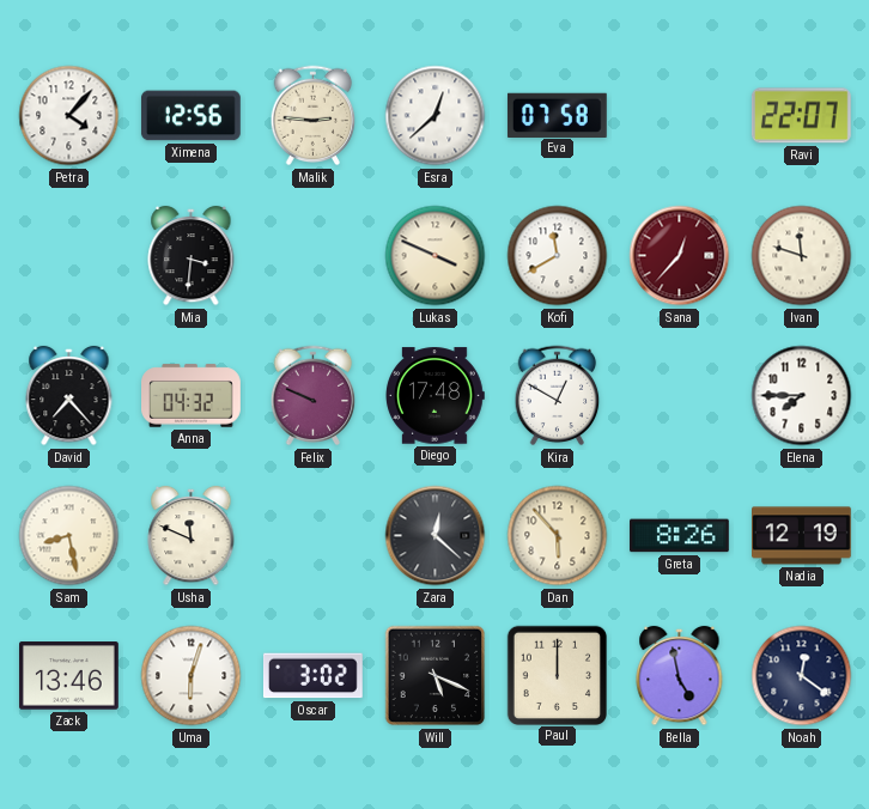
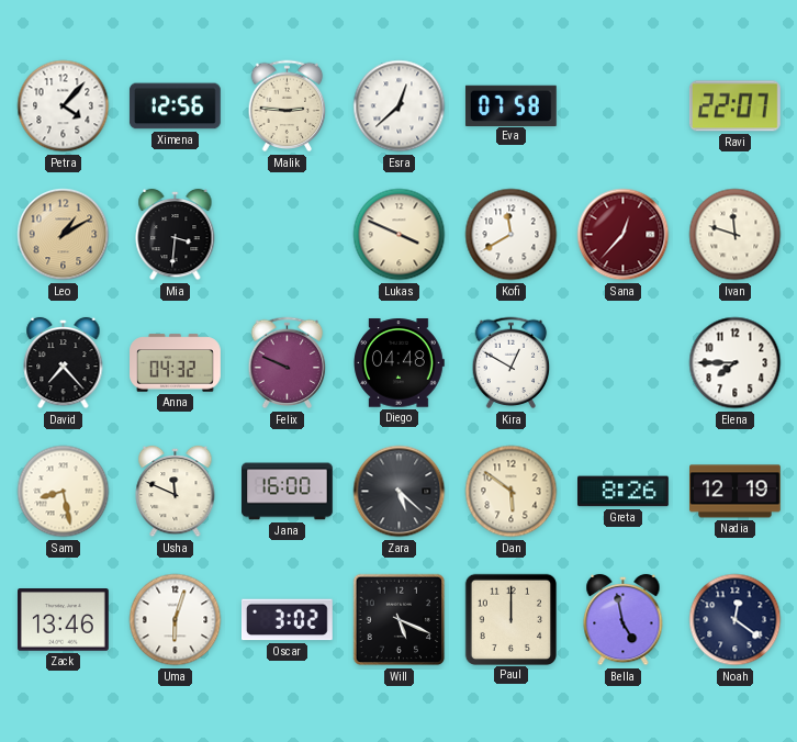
Leo: none -> 1:10
Diego: 17:48 -> 04:48
Jana: none -> 16:00
Zara: 12:22 -> 5:22
Dan: 5:53 -> 5:51
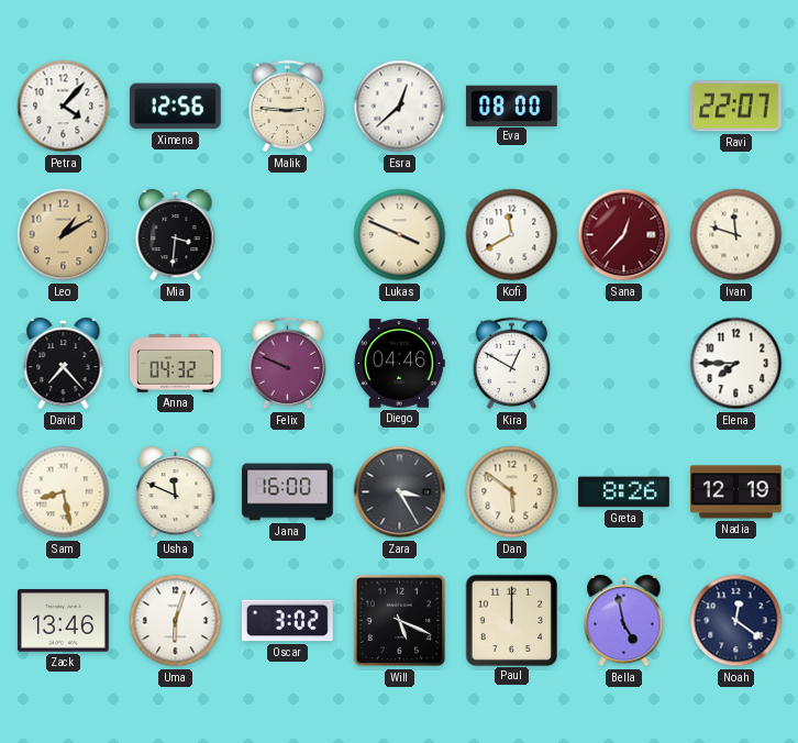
Eva: 07:58 -> 08:00
Diego: 04:48 -> 04:46
Zara: 5:22 -> 3:25
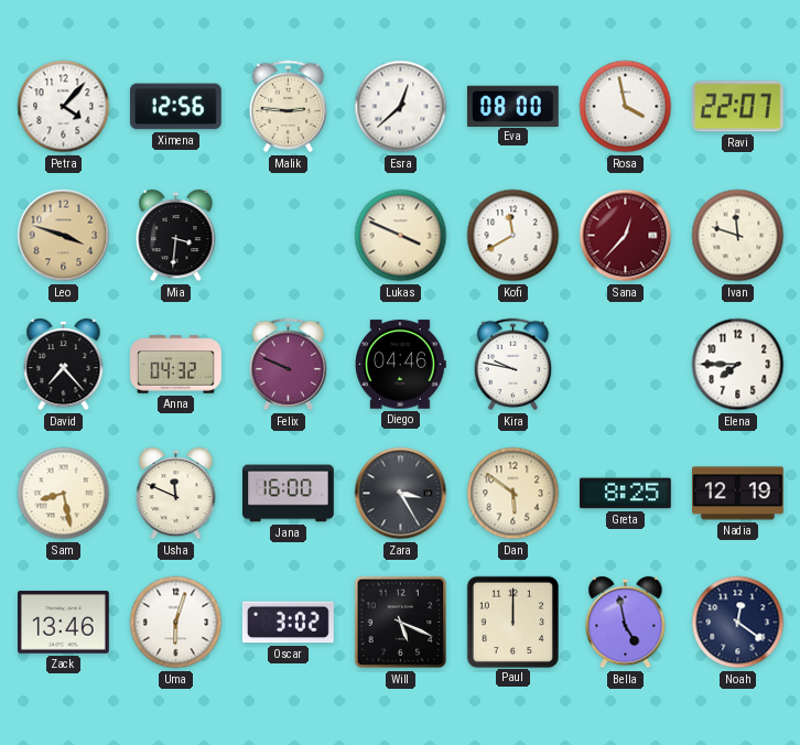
Rosa: none -> 3:58
Leo: 1:10 -> 3:48
Kira: 12:50 -> 9:47
Greta: 8:26 -> 8:25
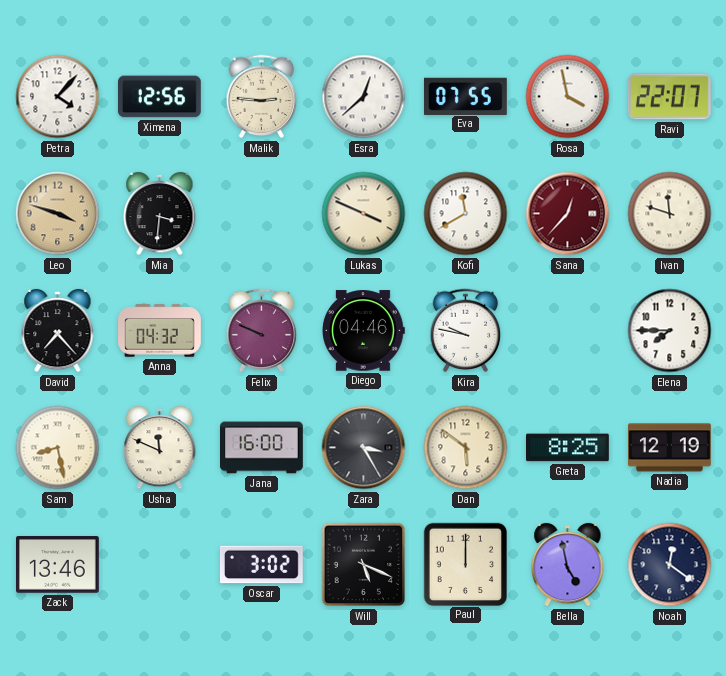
Eva: 08:00 -> 07:55
Uma: 6:03 -> none
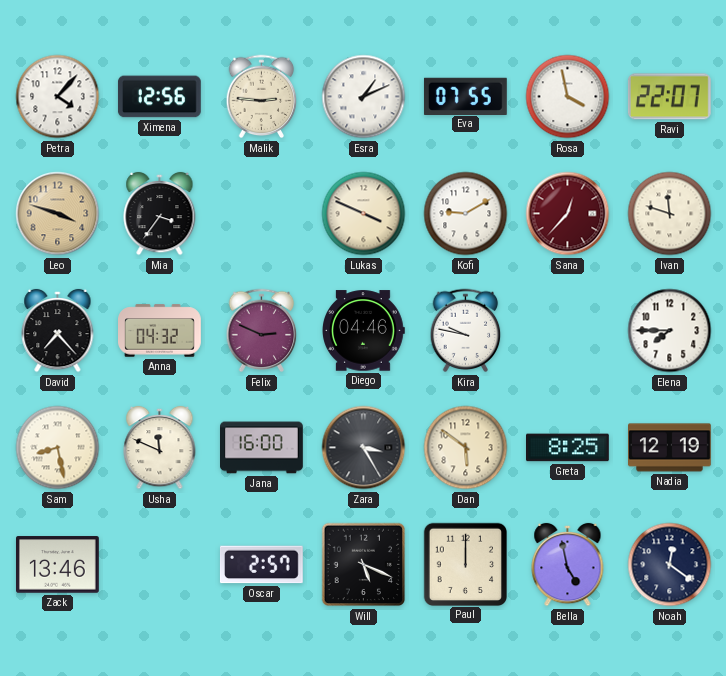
Esra: 12:38 -> 1:11
Mia: 3:31 -> 3:36
Kofi: 11:40 -> 9:10
Felix: 9:49 -> 2:49
Oscar: 3:02 -> 2:57
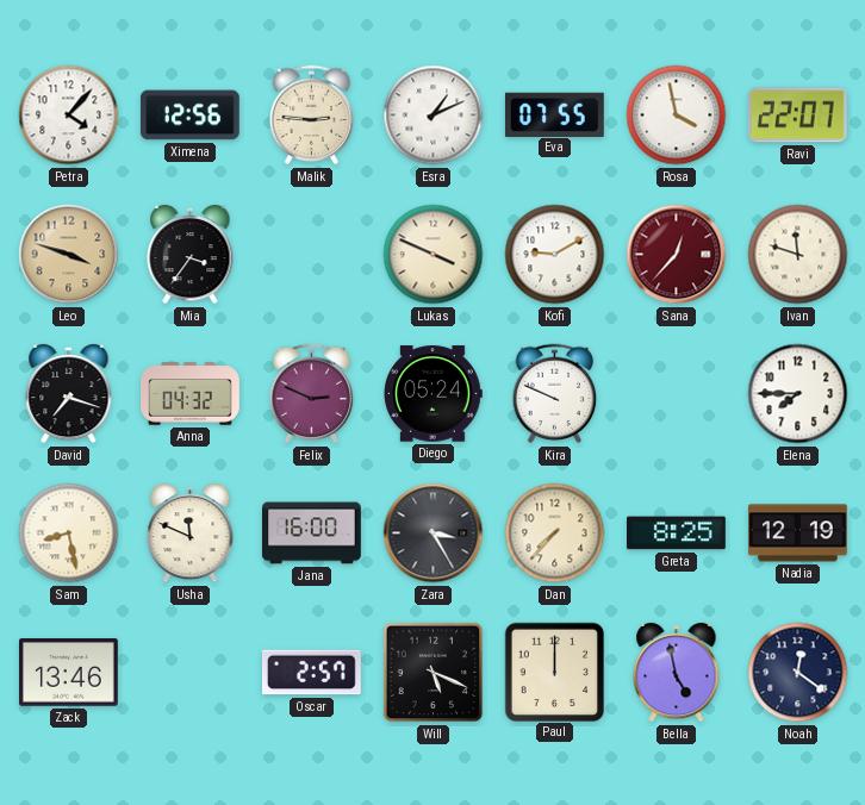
David: 7:23 -> 7:18
Diego: 04:46 -> 05:24
Kira: 9:47 -> 9:49
Dan: 5:51 -> 7:37
